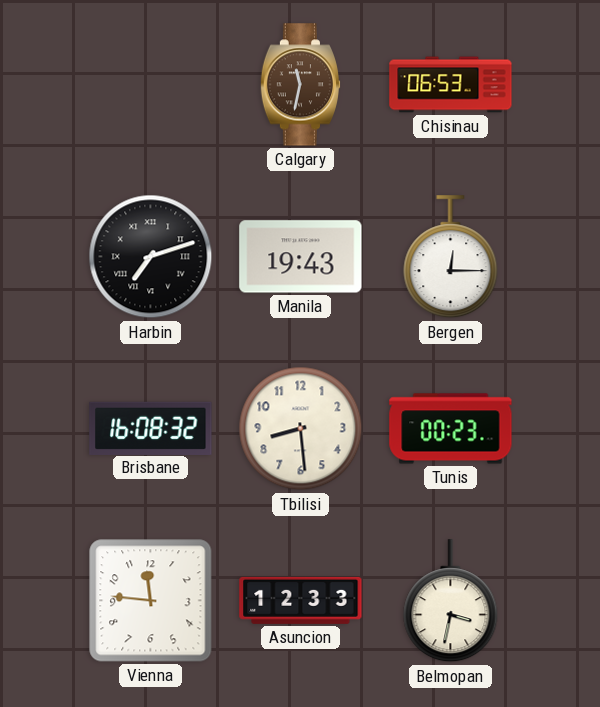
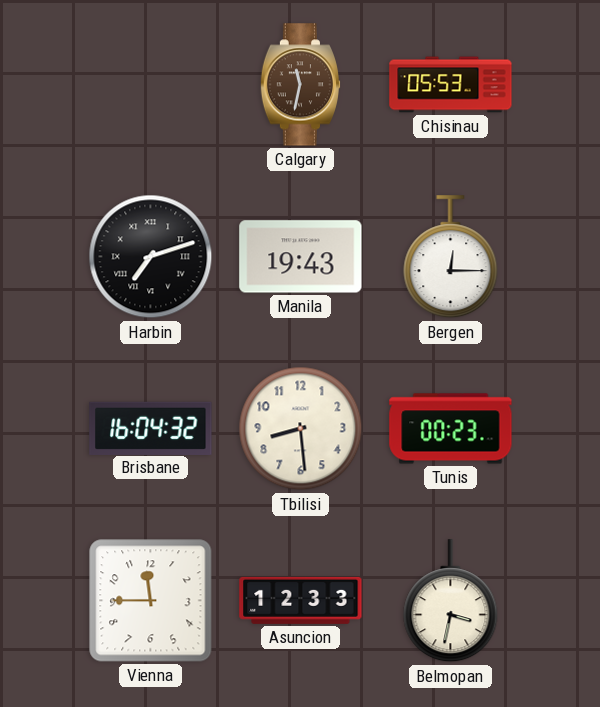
Chisinau: 06:53 -> 05:53
Brisbane: 16:08 -> 16:04
Vienna: 11:46 -> 11:45
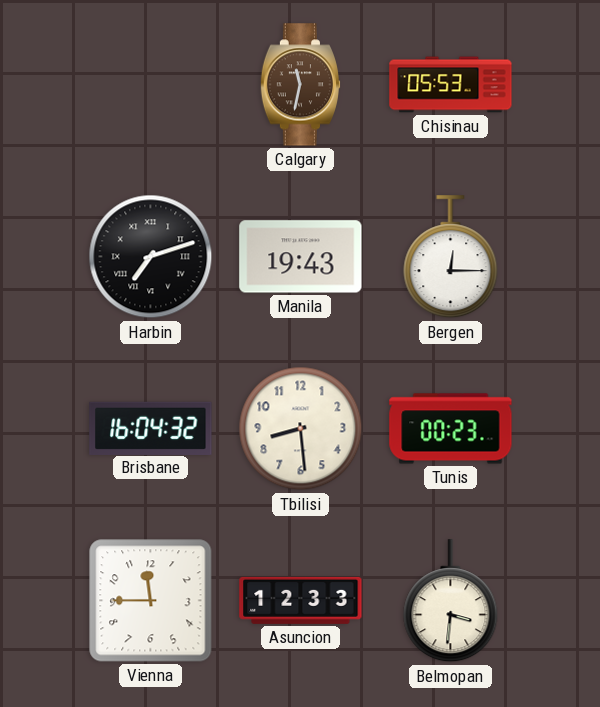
Belmopan: 3:32 -> 3:31
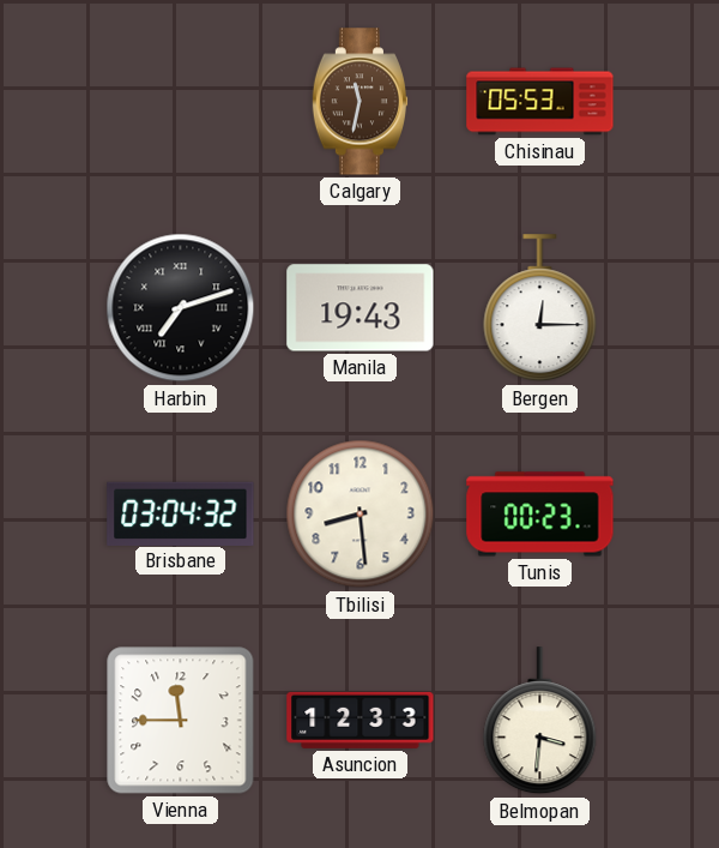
Brisbane: 16:04 -> 03:04
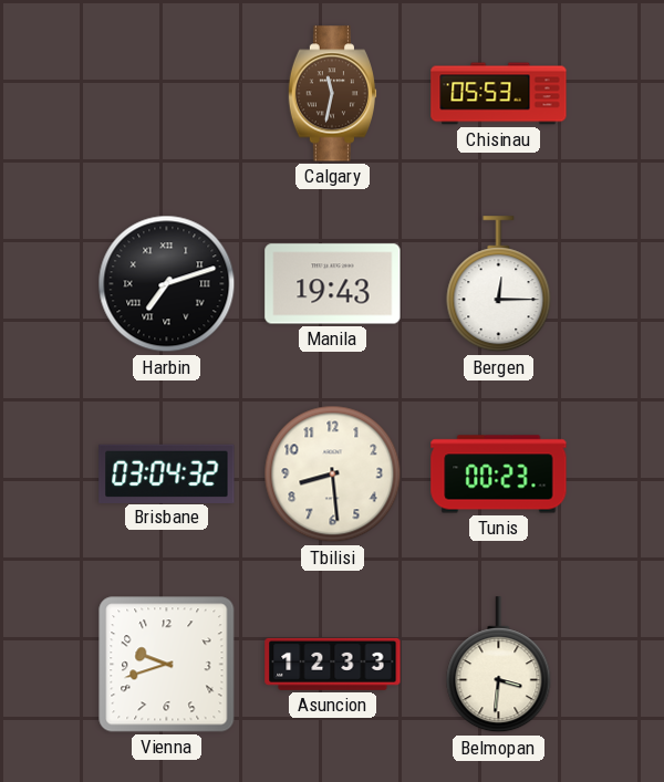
Vienna: 11:45 -> 9:42
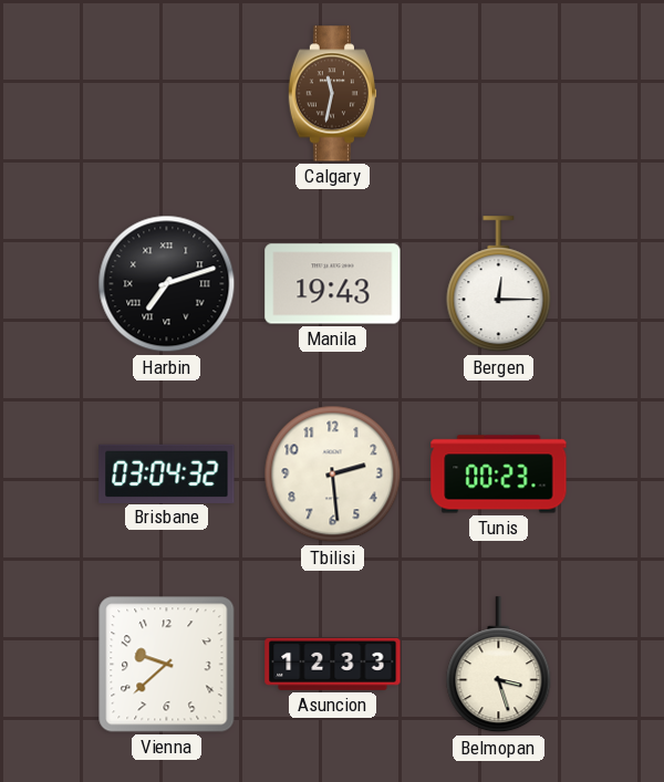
Chisinau: 05:53 -> none
Tbilisi: 8:29 -> 2:29
Vienna: 9:42 -> 9:38
Belmopan: 3:31 -> 3:27
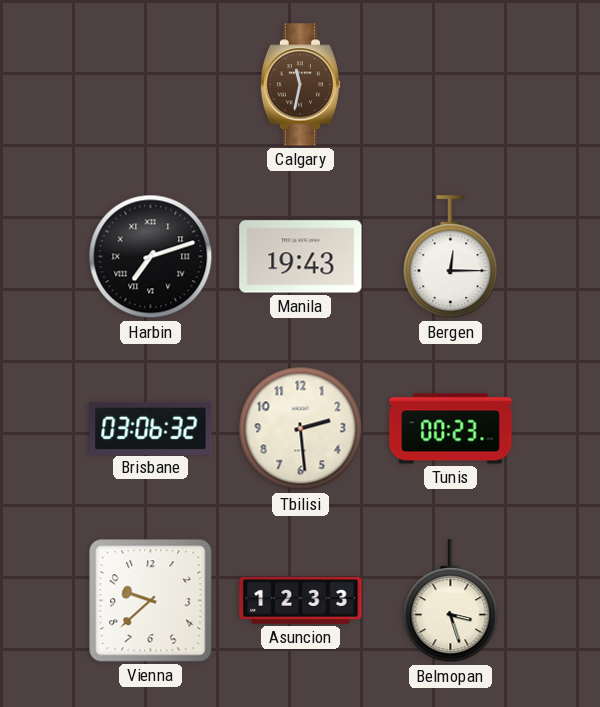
Brisbane: 03:04 -> 03:06
